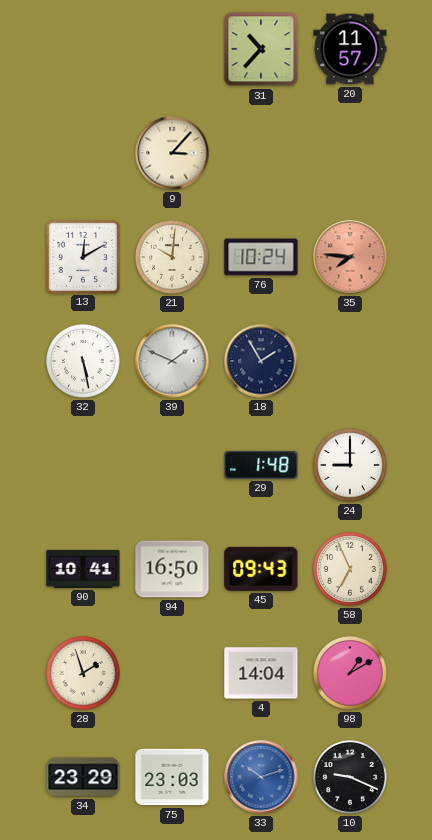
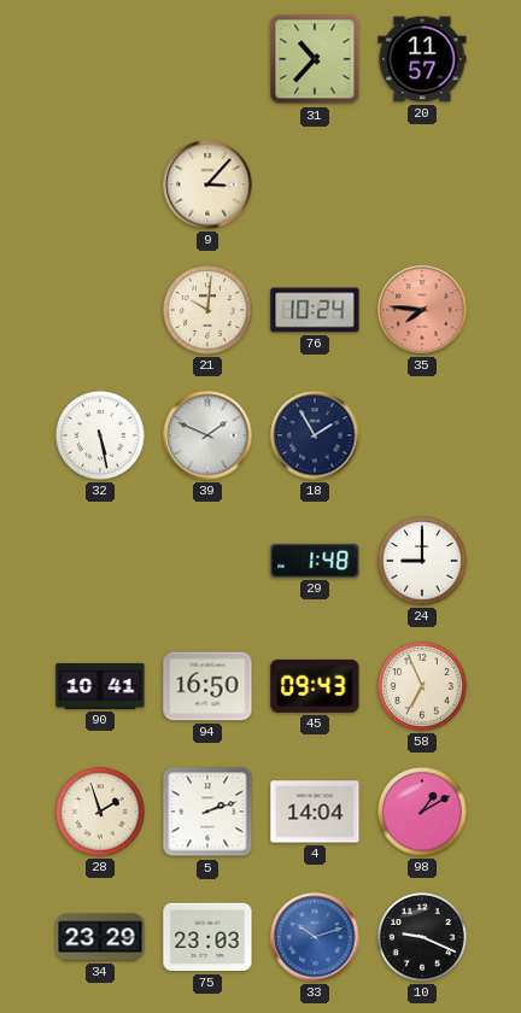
13: 12:10 -> none
5: none -> 2:12
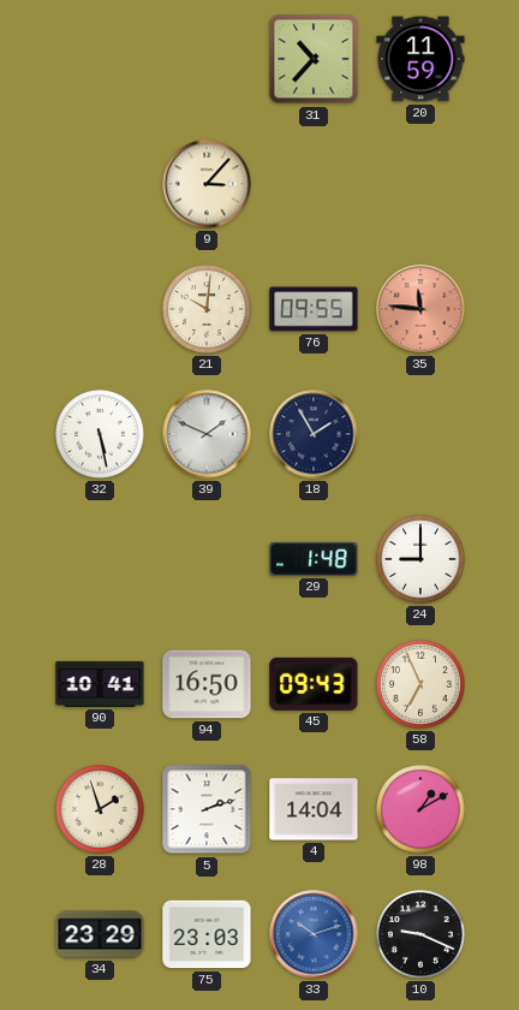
20: 11:57 -> 11:59
76: 10:24 -> 09:55
35: 7:46 -> 11:46
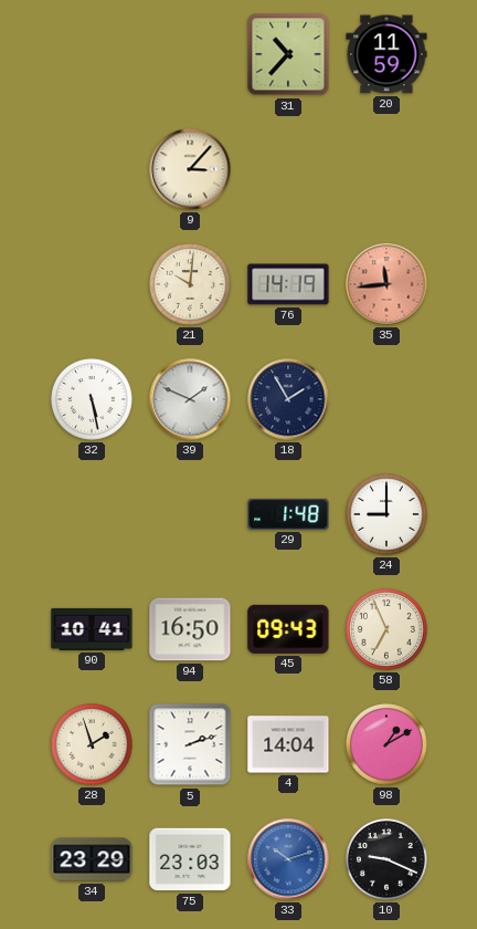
76: 09:55 -> 14:19
35: 11:46 -> 11:44
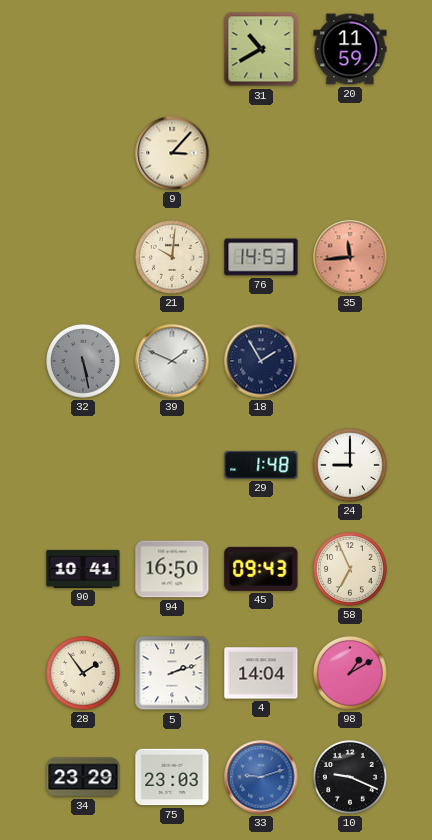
31: 10:37 -> 10:40
76: 14:19 -> 14:53
32 dial: white -> grey
28: 1:57 -> 1:54
33: 10:12 -> 9:12
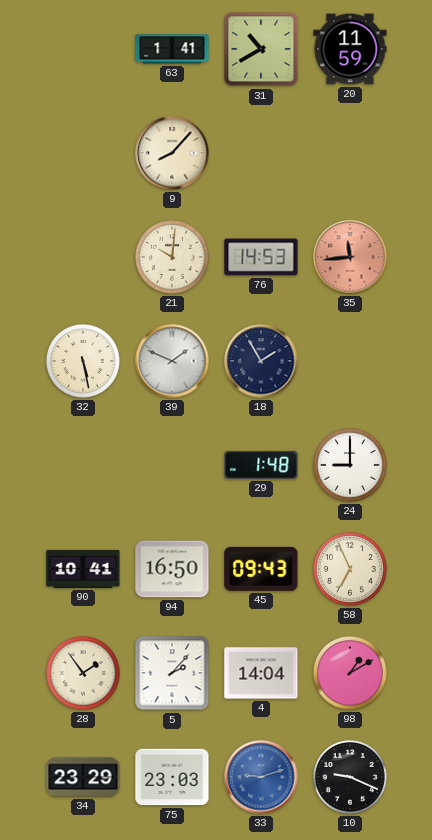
63: none -> 1:41
9: 3:07 -> 8:07
32 dial: grey -> cream
5: 2:12 -> 2:07
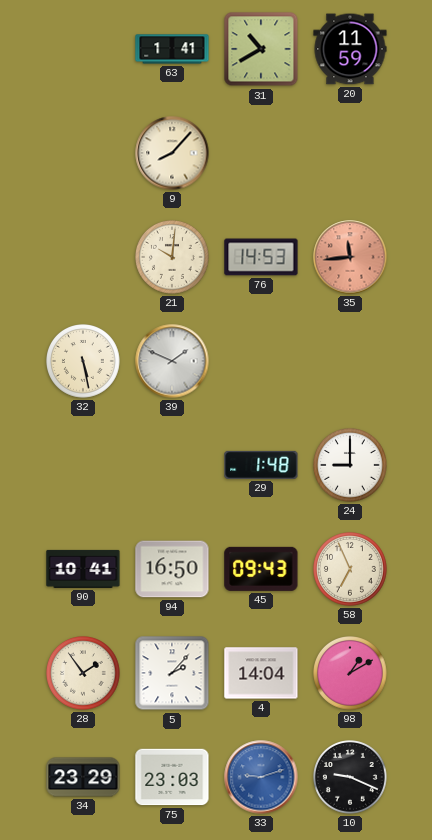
18: 1:55 -> none
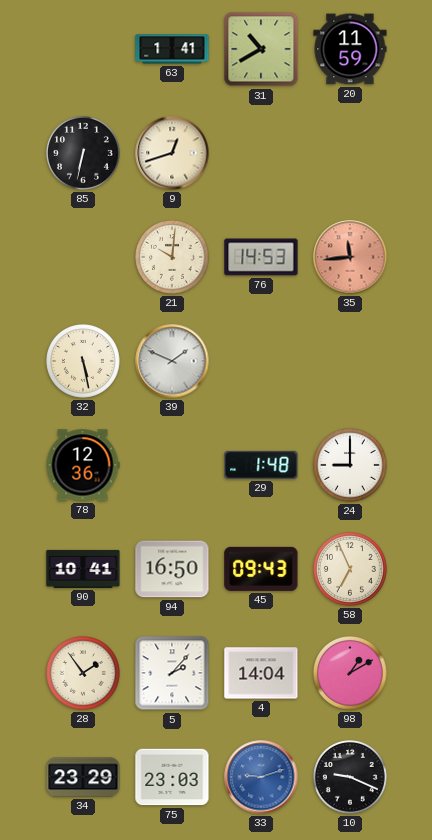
85: none -> 6:32
9: 8:07 -> 12:42
78: none -> 12:36
